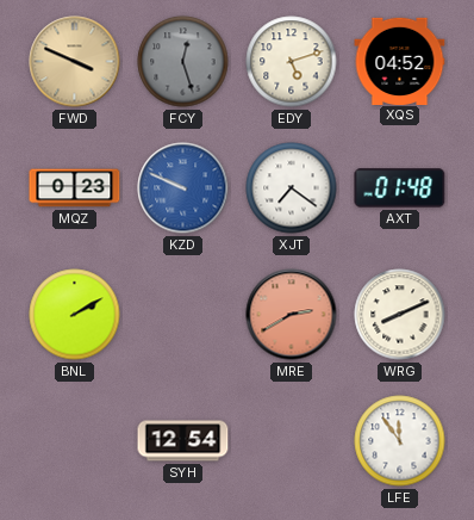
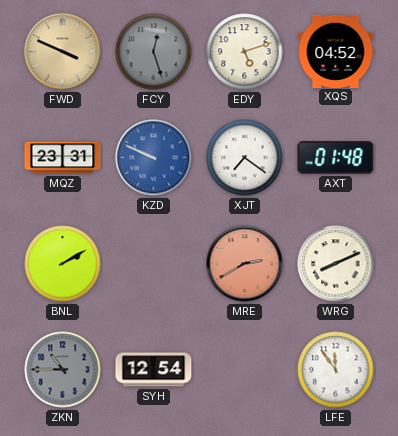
MQZ: 0:23 -> 23:31
ZKN: none -> 10:45
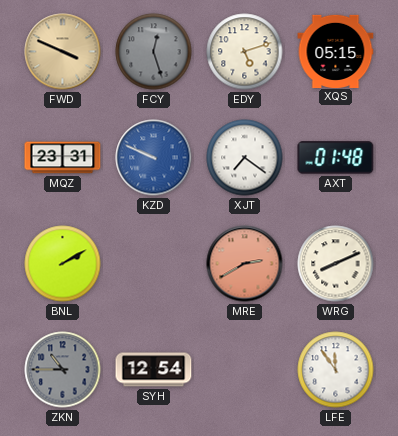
XQS: 04:52 -> 05:15
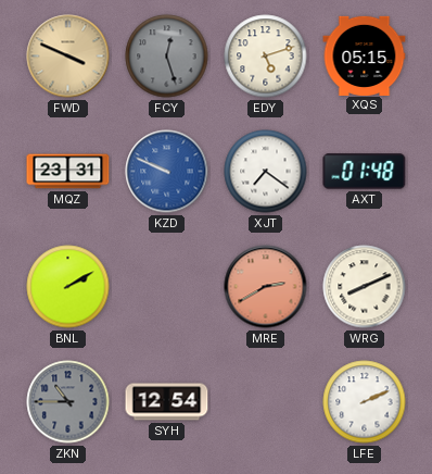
LFE: 11:54 -> 2:11
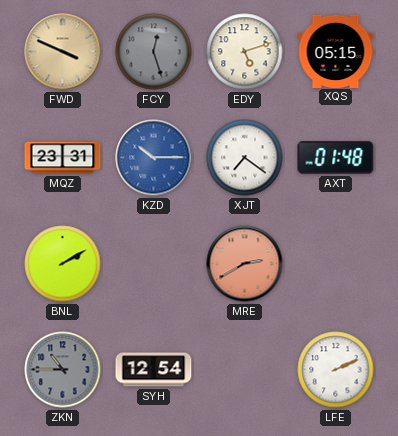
KZD: 9:49 -> 10:15
WRG: 8:11 -> none
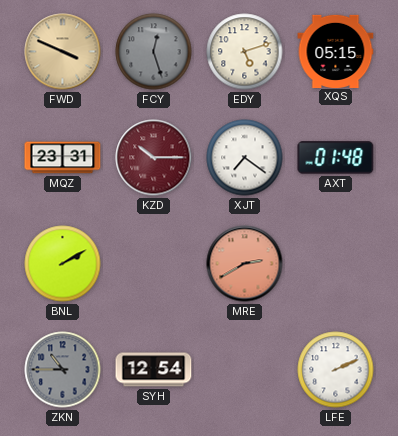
KZD dial: blue -> burgundy
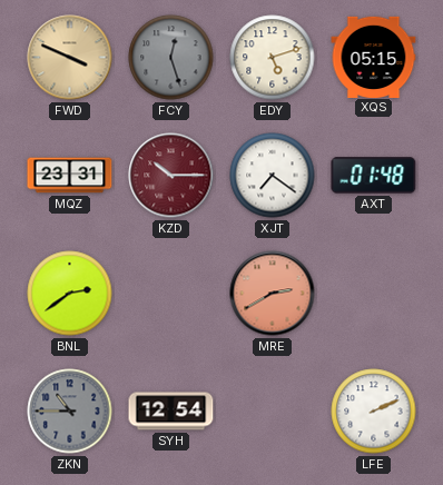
BNL: 2:10 -> 2:39
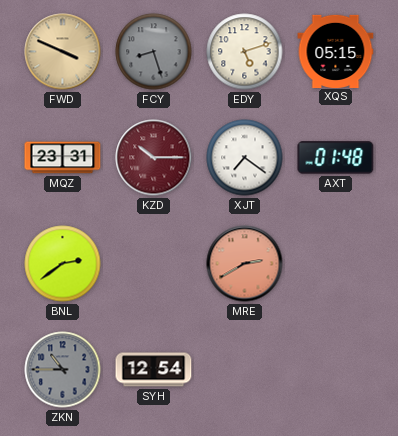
FCY: 12:27 -> 8:27
LFE: 2:11 -> none
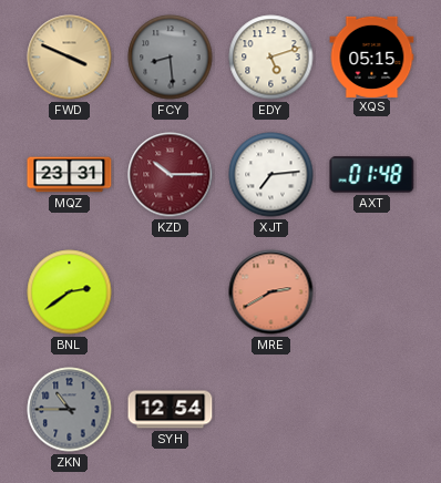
FCY: 8:27 -> 8:29
XJT: 7:21 -> 7:14
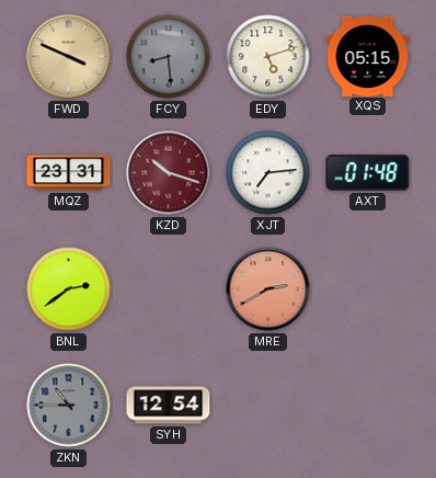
KZD: 10:15 -> 10:18
